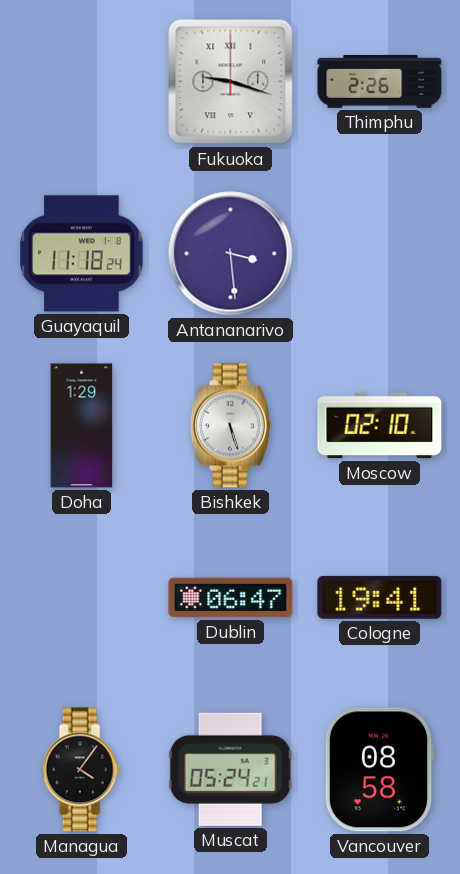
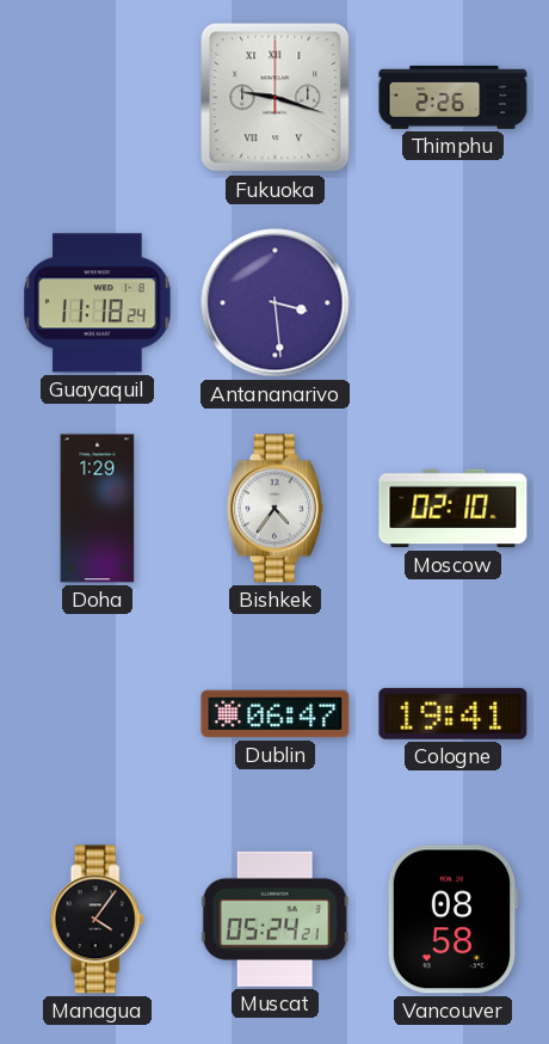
Bishkek: 5:27 -> 4:36
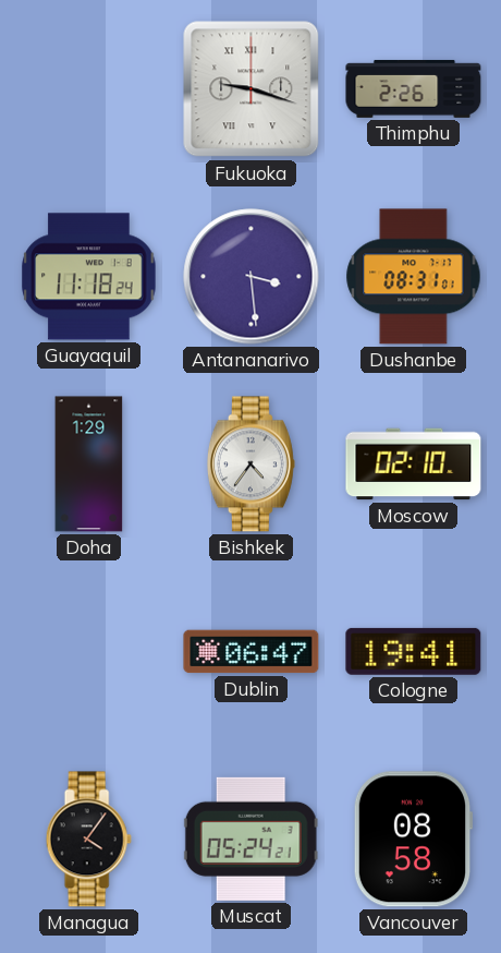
Dushanbe: none -> 08:31
